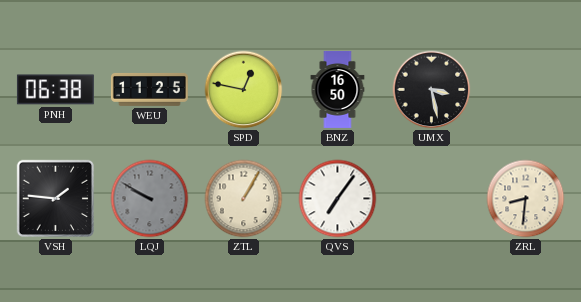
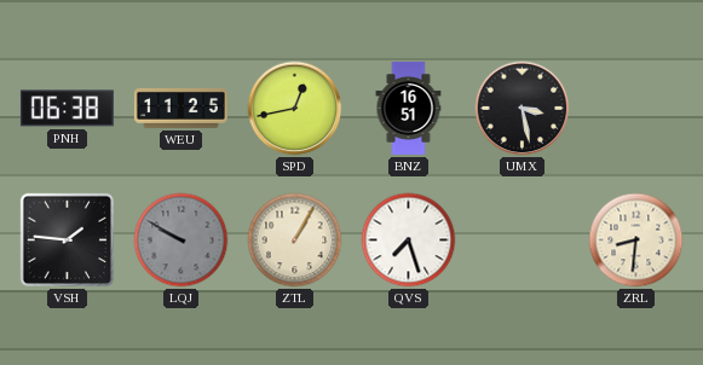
SPD: 12:47 -> 12:43
BNZ: 16:50 -> 16:51
QVS: 7:06 -> 7:27
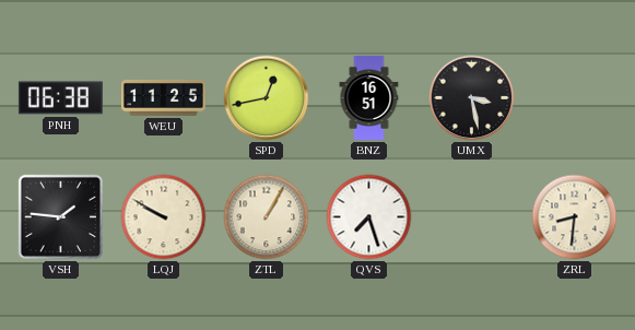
LQJ dial: grey -> cream
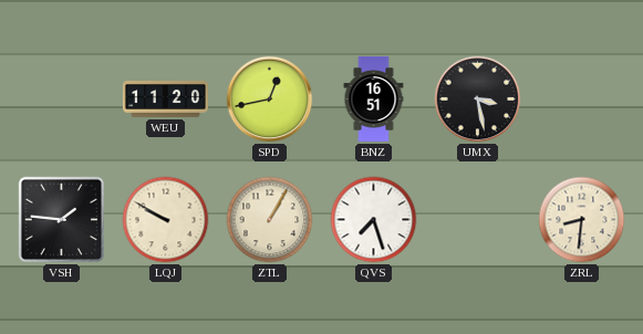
PNH: 06:38 -> none
WEU: 11:25 -> 11:20
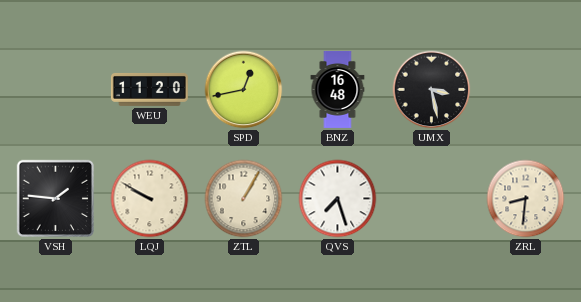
BNZ: 16:51 -> 16:48
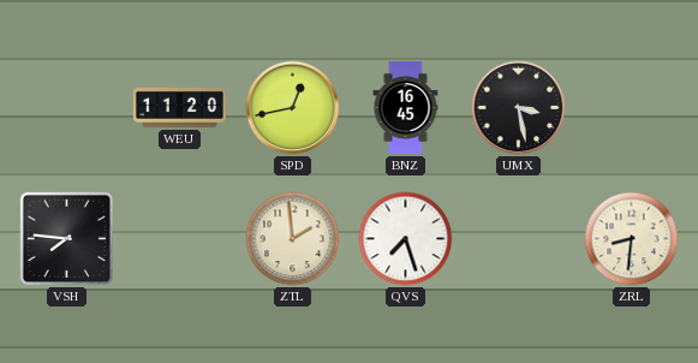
BNZ: 16:48 -> 16:45
VSH: 1:46 -> 7:46
LQJ: 9:50 -> none
ZTL: 1:05 -> 1:59
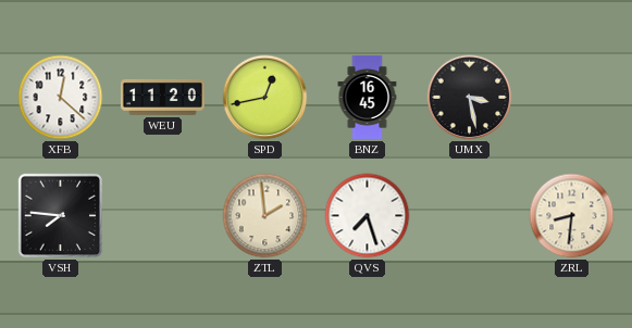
XFB: none -> 12:22
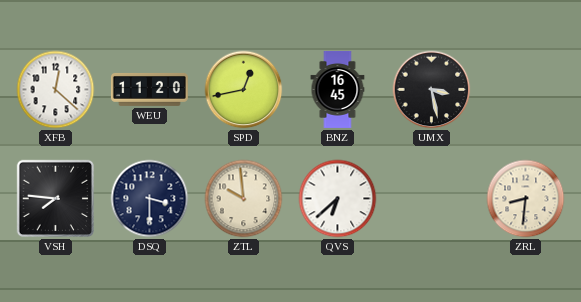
DSQ: none -> 3:30
ZTL: 1:59 -> 9:59
QVS: 7:27 -> 6:38
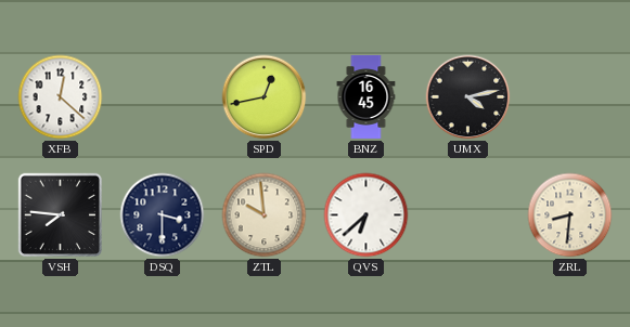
WEU: 11:20 -> none
UMX: 3:28 -> 4:13
